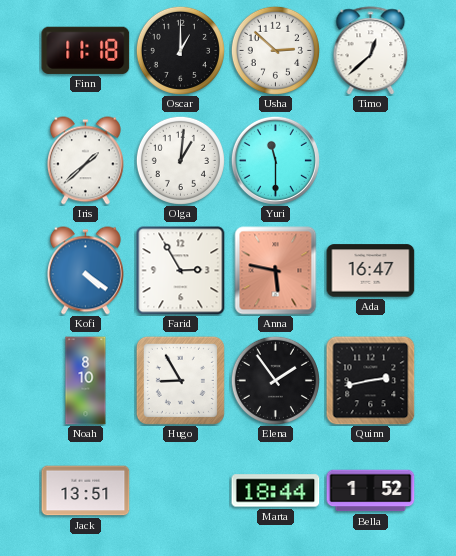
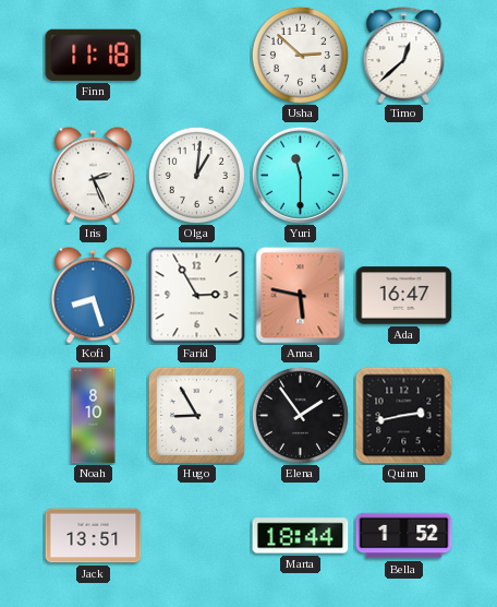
Oscar: 1:00 -> none
Iris: 1:38 -> 2:26
Kofi: 4:21 -> 8:27
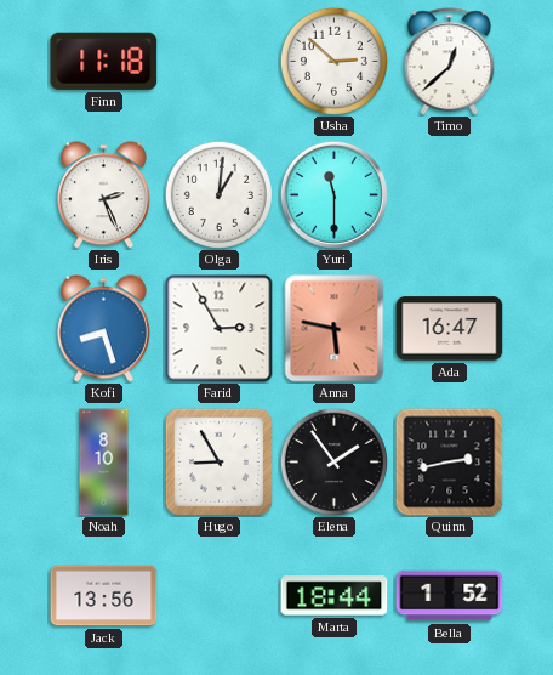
Jack: 13:51 -> 13:56
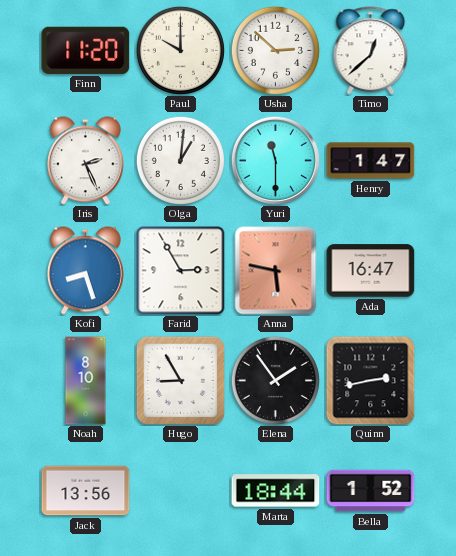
Finn: 11:18 -> 11:20
Paul: none -> 10:00
Henry: none -> 1:47
